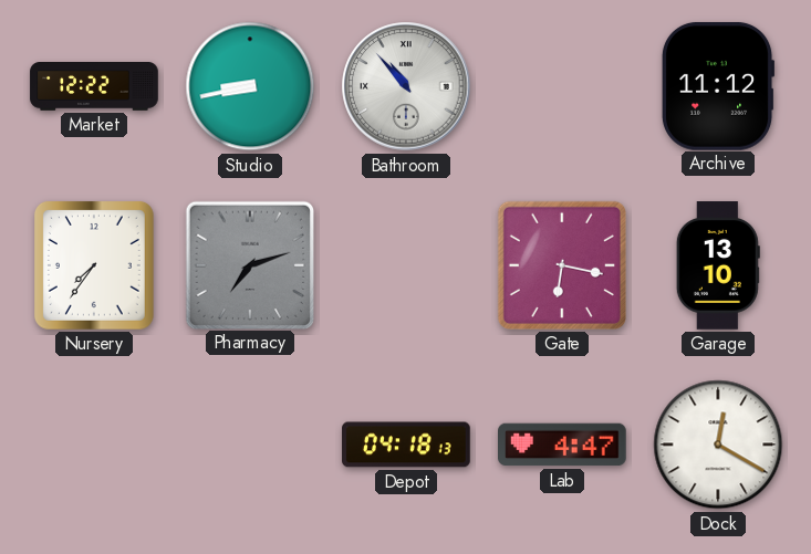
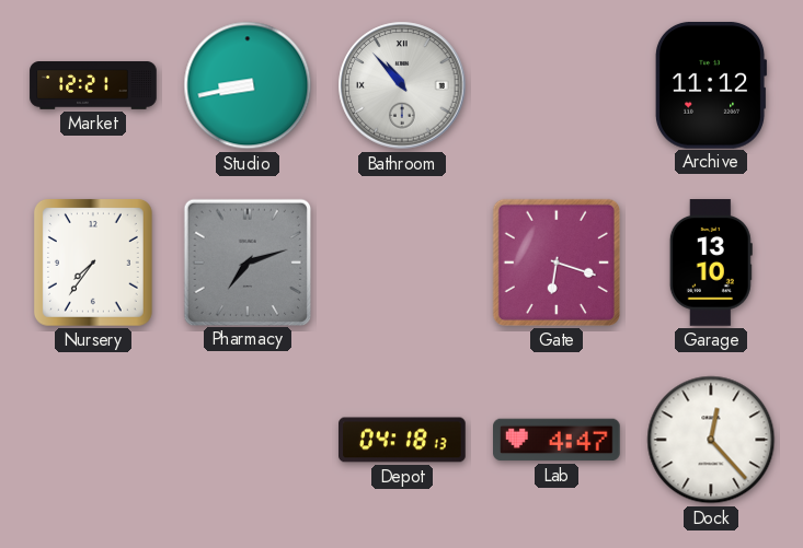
Market: 12:22 -> 12:21
Gate: 6:17 -> 6:18
Dock: 12:20 -> 12:23
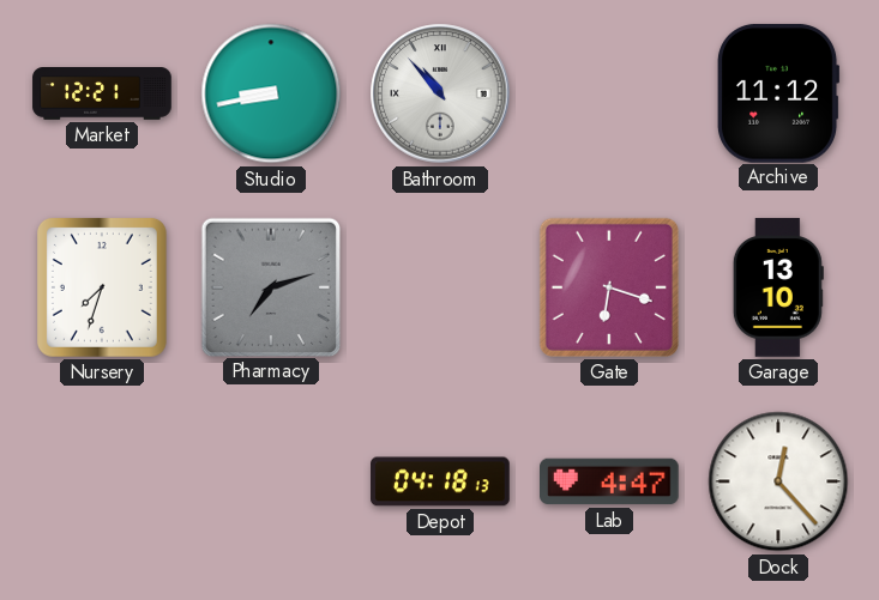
Nursery: 7:36 -> 7:33
